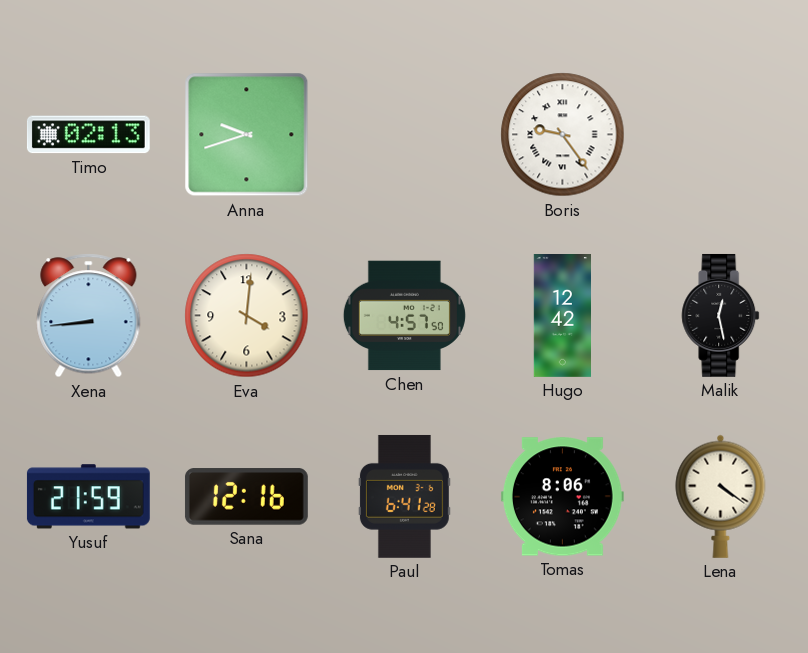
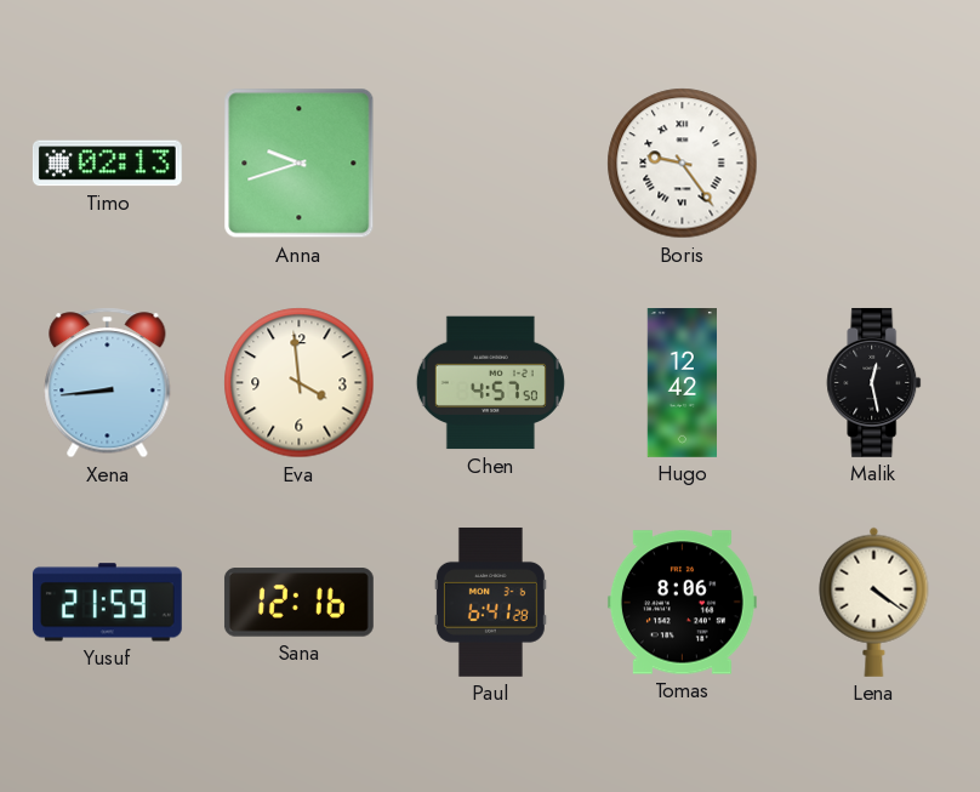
Eva: 4:01 -> 3:59
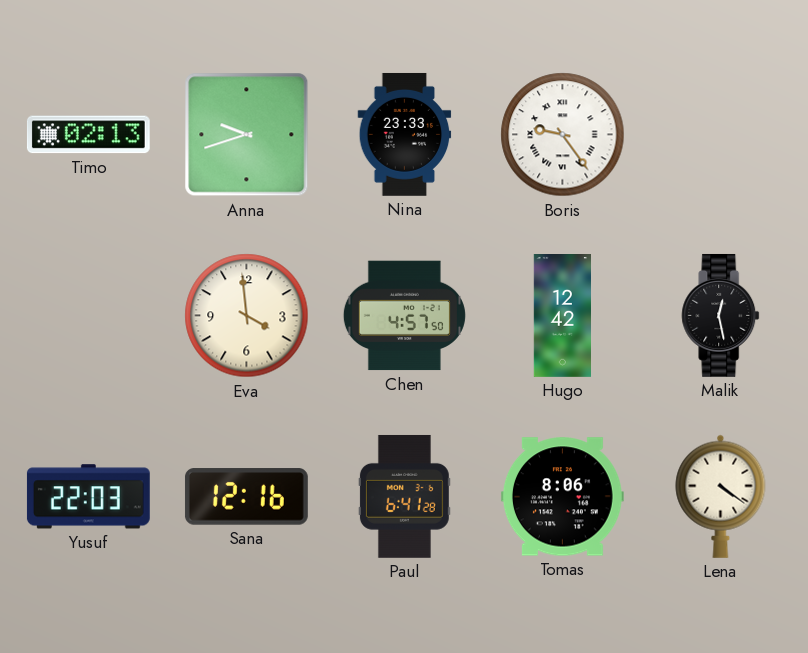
Nina: none -> 23:33
Xena: 8:44 -> none
Yusuf: 21:59 -> 22:03
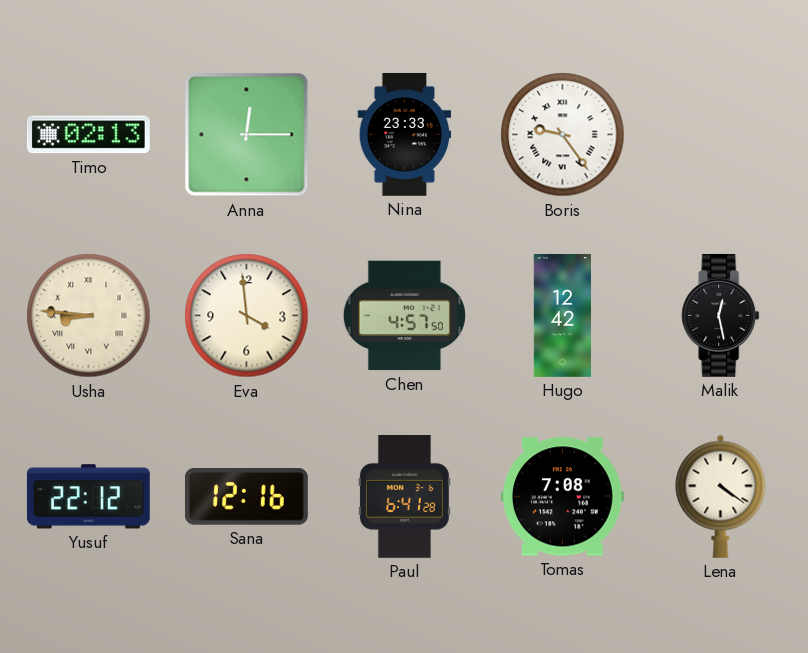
Anna: 9:42 -> 12:15
Usha: none -> 8:46
Yusuf: 22:03 -> 22:12
Tomas: 8:06 -> 7:08
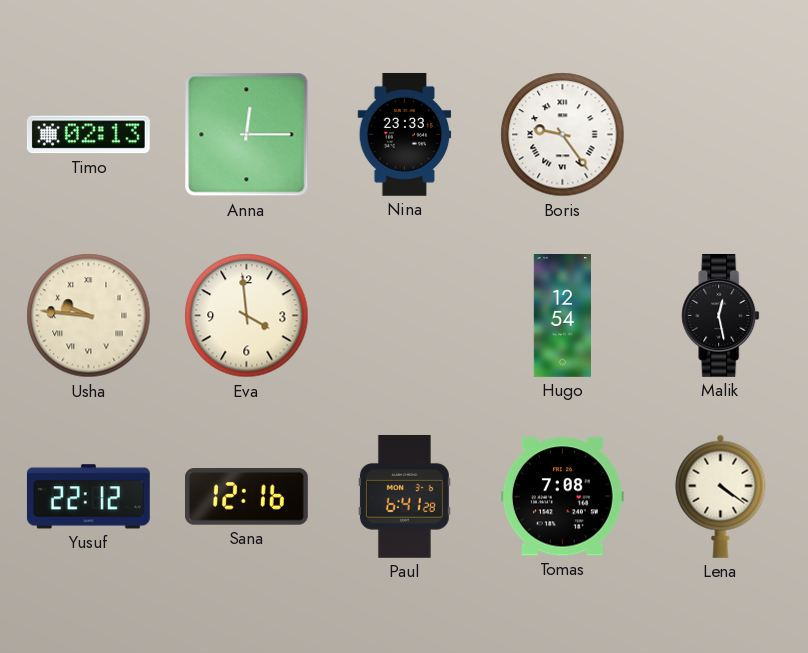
Usha: 8:46 -> 9:46
Chen: 4:57 -> none
Hugo: 12:42 -> 12:54
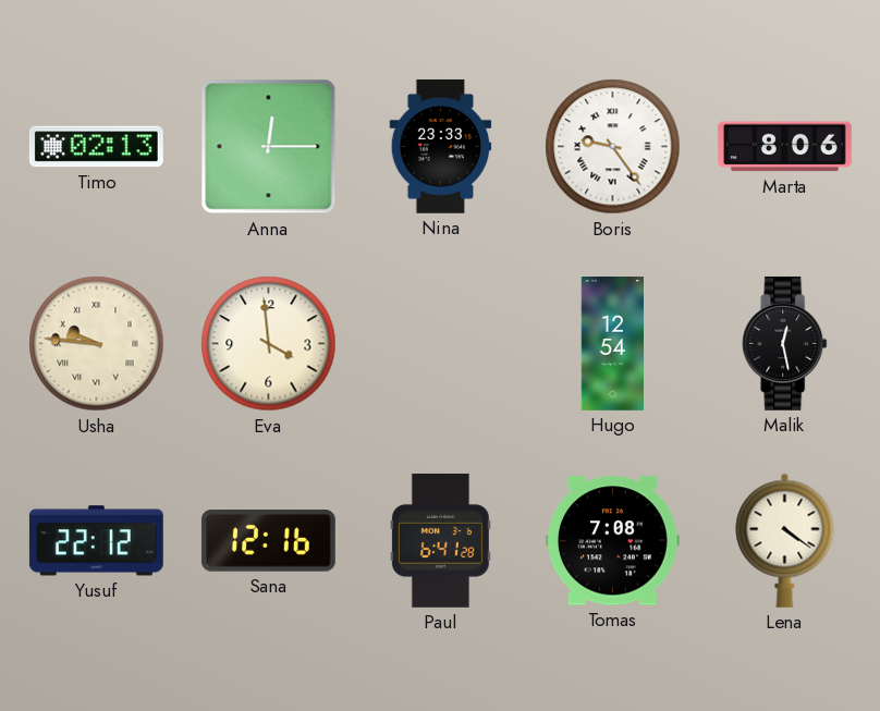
Marta: none -> 8:06
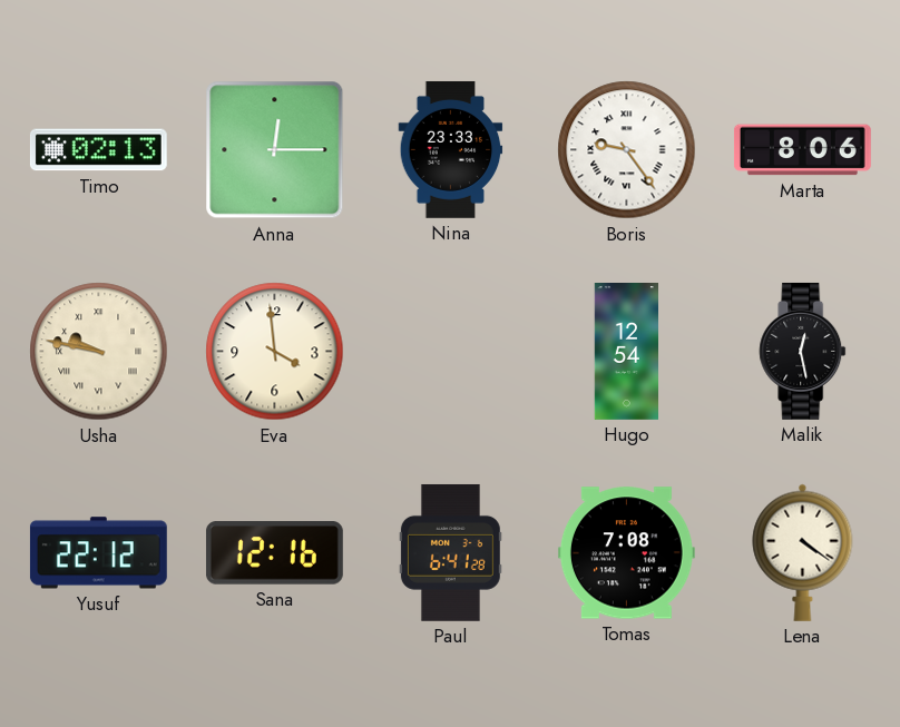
Usha: 9:46 -> 9:47
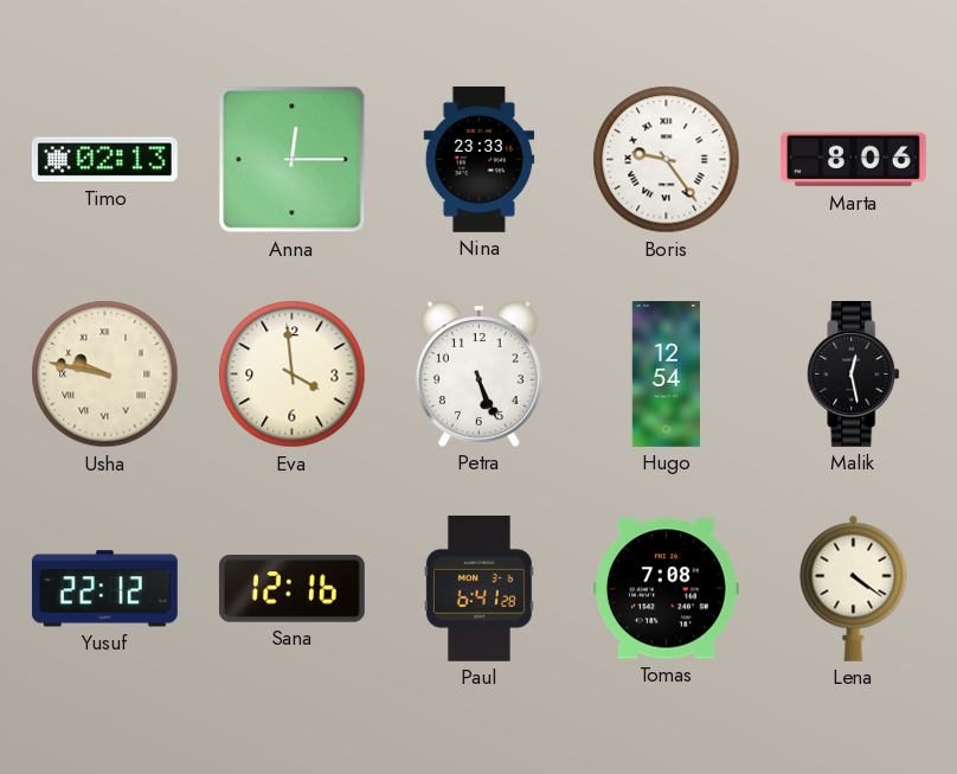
Petra: none -> 5:26
